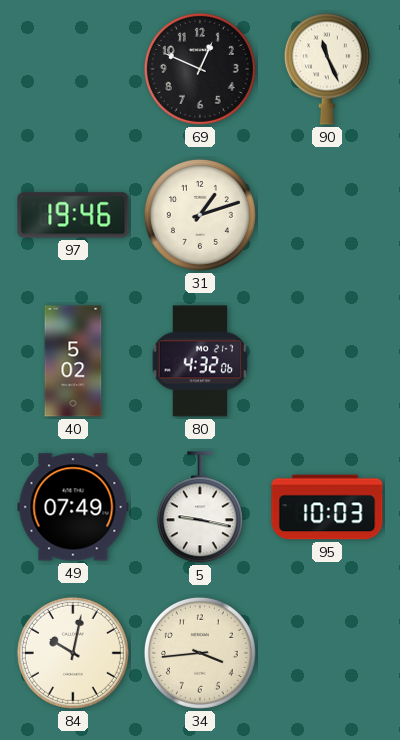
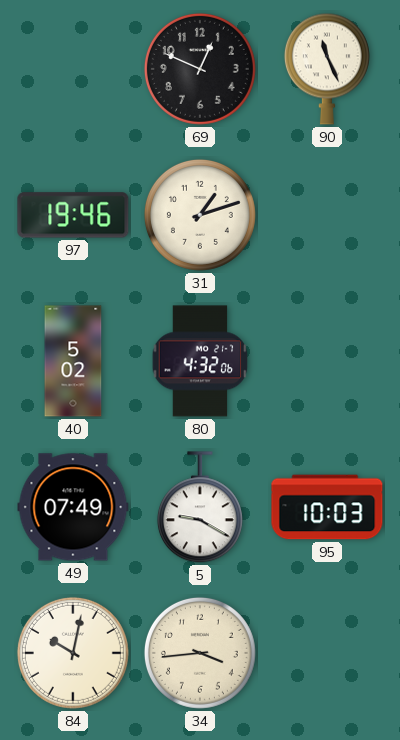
5: 9:17 -> 9:20
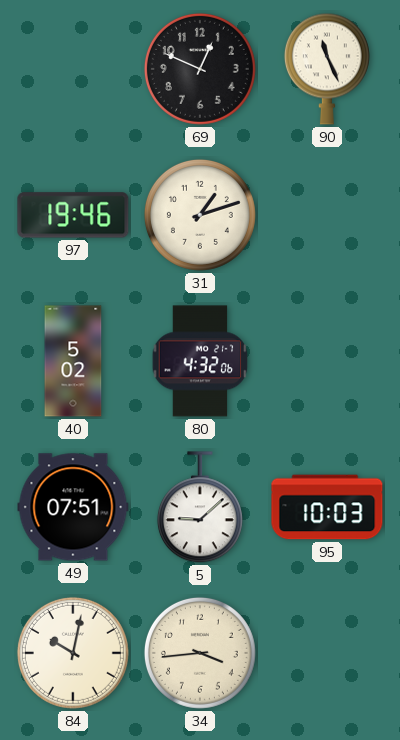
49: 07:49 -> 07:51
5: 9:20 -> 9:08
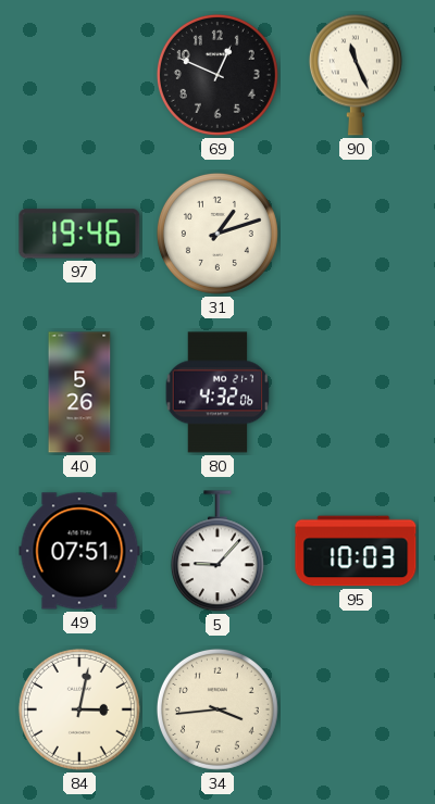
40: 5:02 -> 5:26
5: 9:08 -> 9:07
84: 10:02 -> 3:02
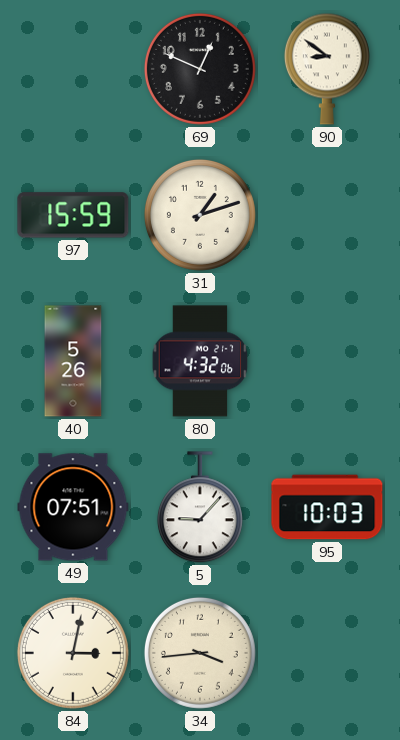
90: 11:26 -> 8:51
97: 19:46 -> 15:59
